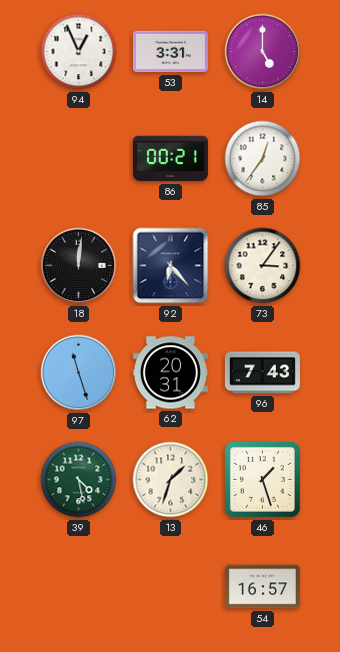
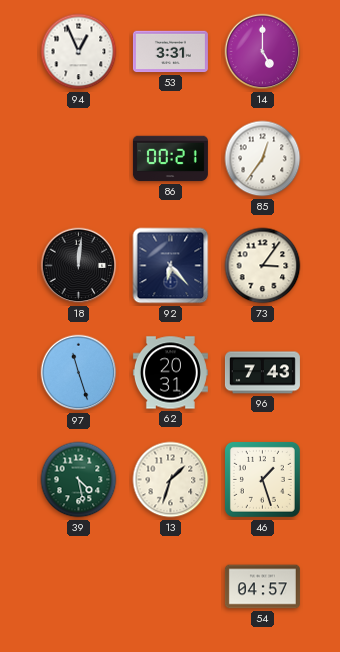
54: 16:57 -> 04:57
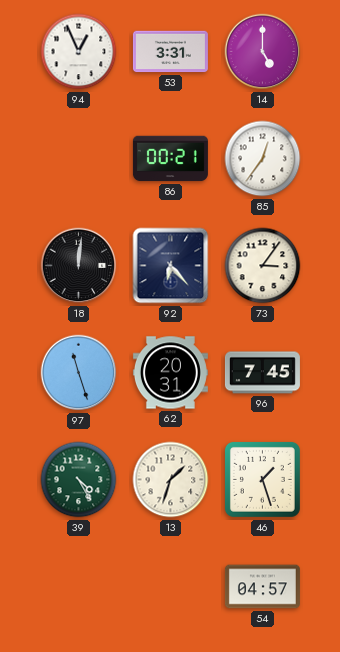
96: 7:43 -> 7:45
39: 4:28 -> 4:25
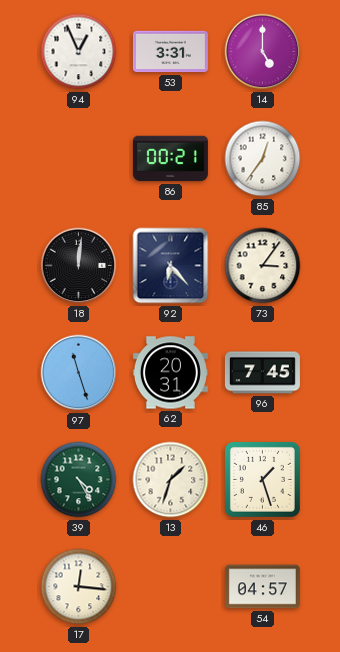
17: none -> 12:16
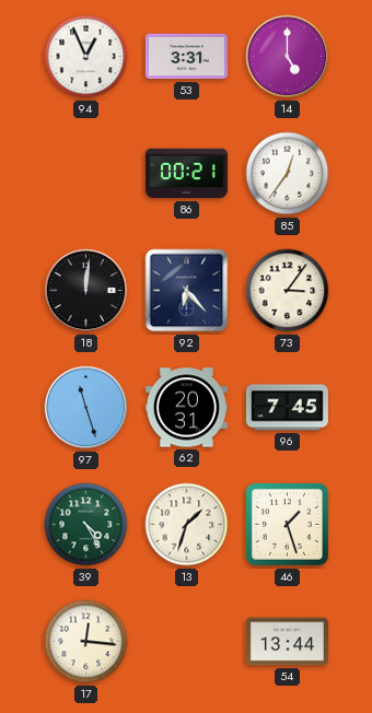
54: 04:57 -> 13:44
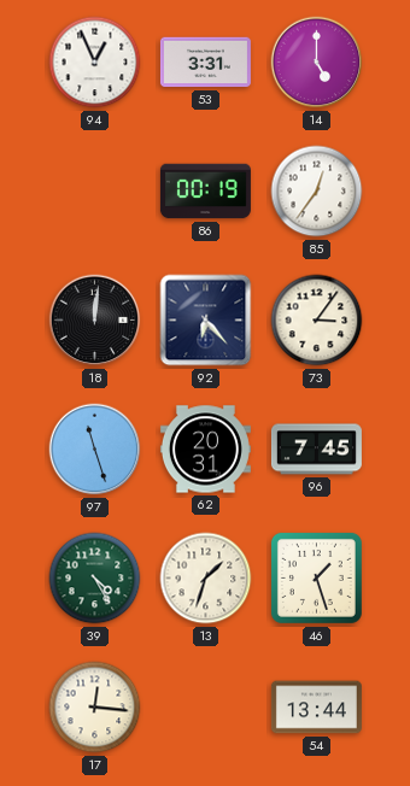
86: 00:21 -> 00:19
